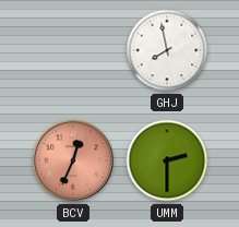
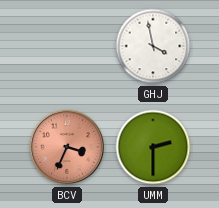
GHJ: 7:58 -> 3:58
BCV: 12:34 -> 3:34
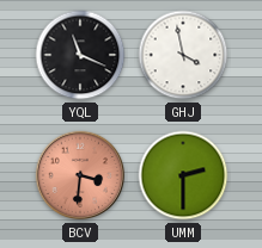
YQL: none -> 11:19
BCV: 3:34 -> 3:31
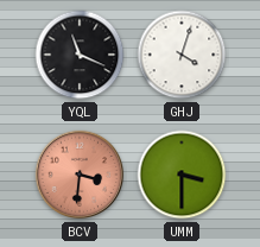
GHJ: 3:58 -> 4:03
UMM: 2:30 -> 3:30
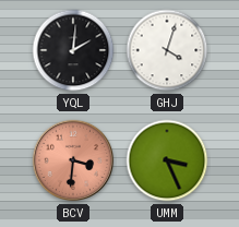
YQL: 11:19 -> 2:01
UMM: 3:30 -> 3:26
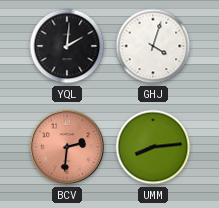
BCV: 3:31 -> 2:31
UMM: 3:26 -> 8:14
